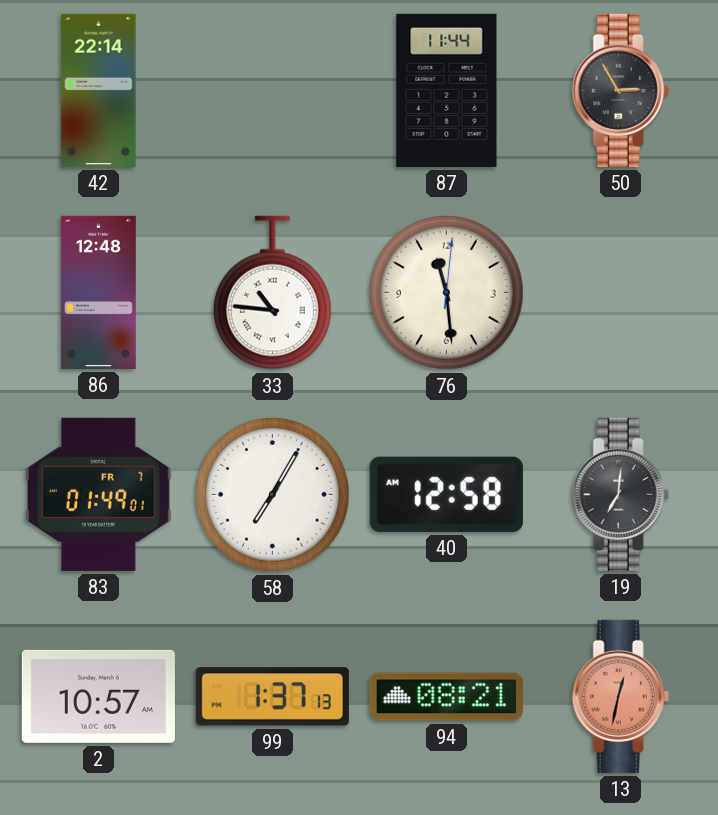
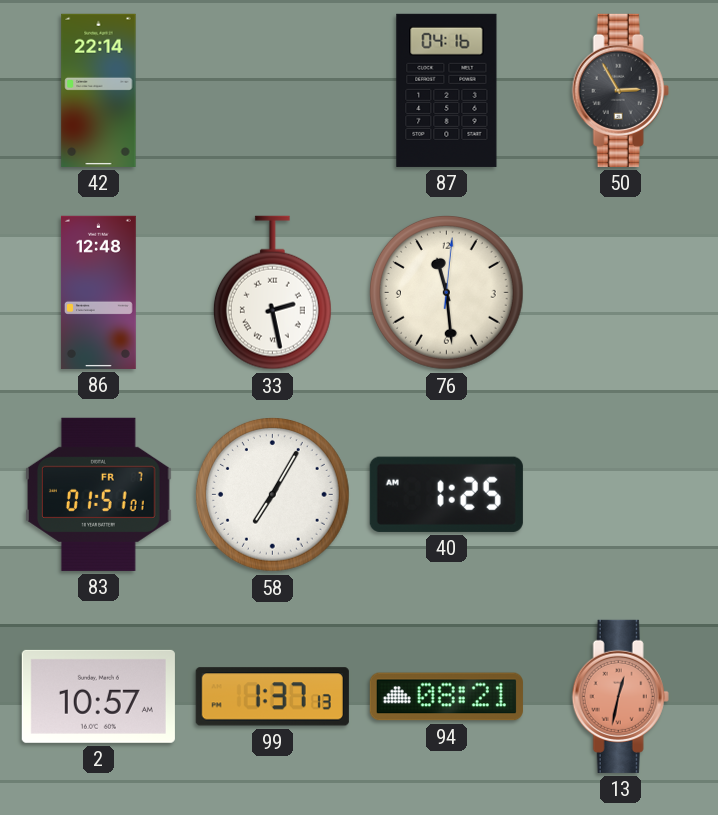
87: 11:44 -> 04:16
33: 10:46 -> 2:28
83: 01:49 -> 01:51
40: 12:58 -> 1:25
19: 7:01 -> none
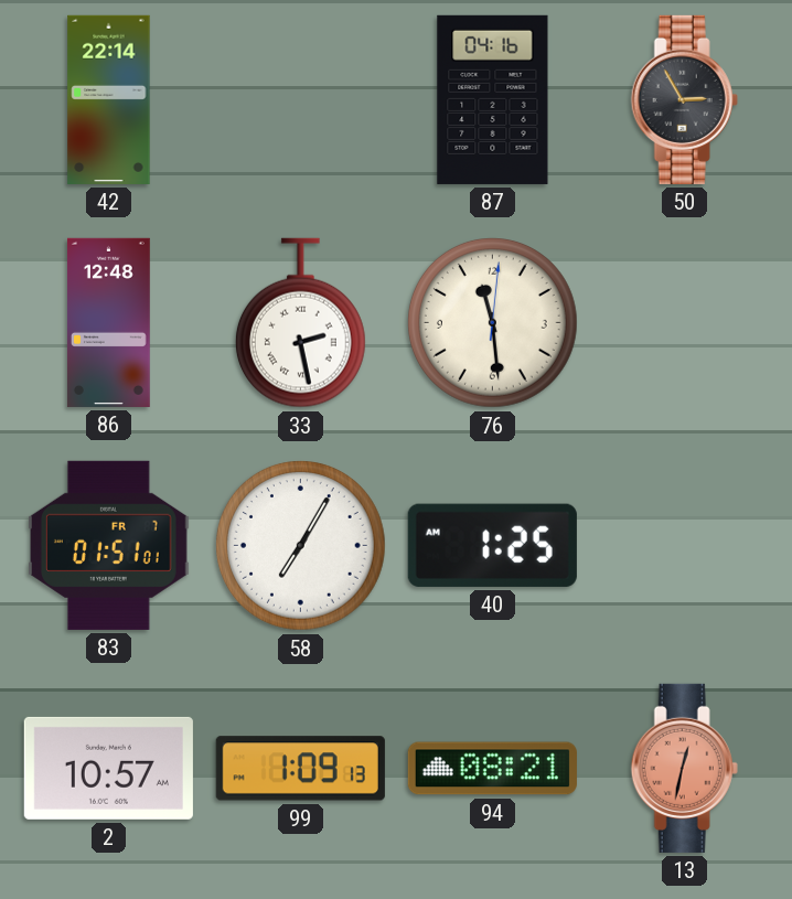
99: 1:37 -> 1:09
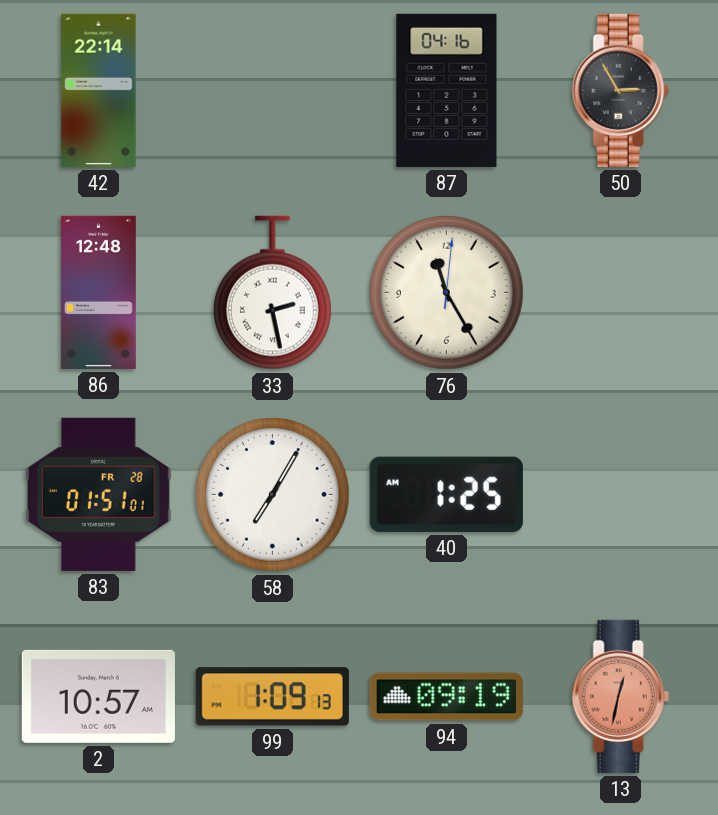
76: 11:29 -> 11:25
83 date: FR 7 -> FR 28
94: 08:21 -> 09:19
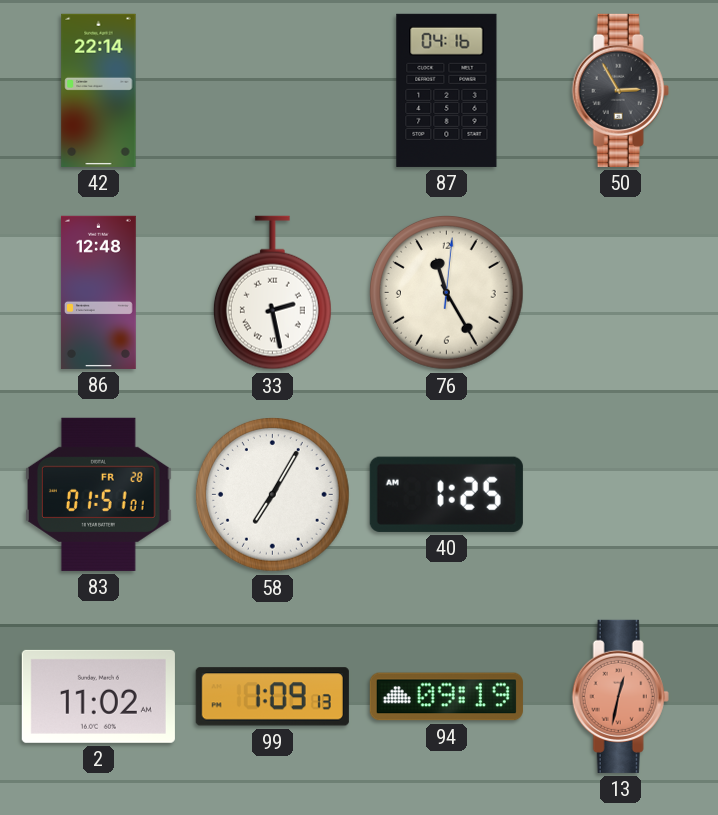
2: 10:57 -> 11:02
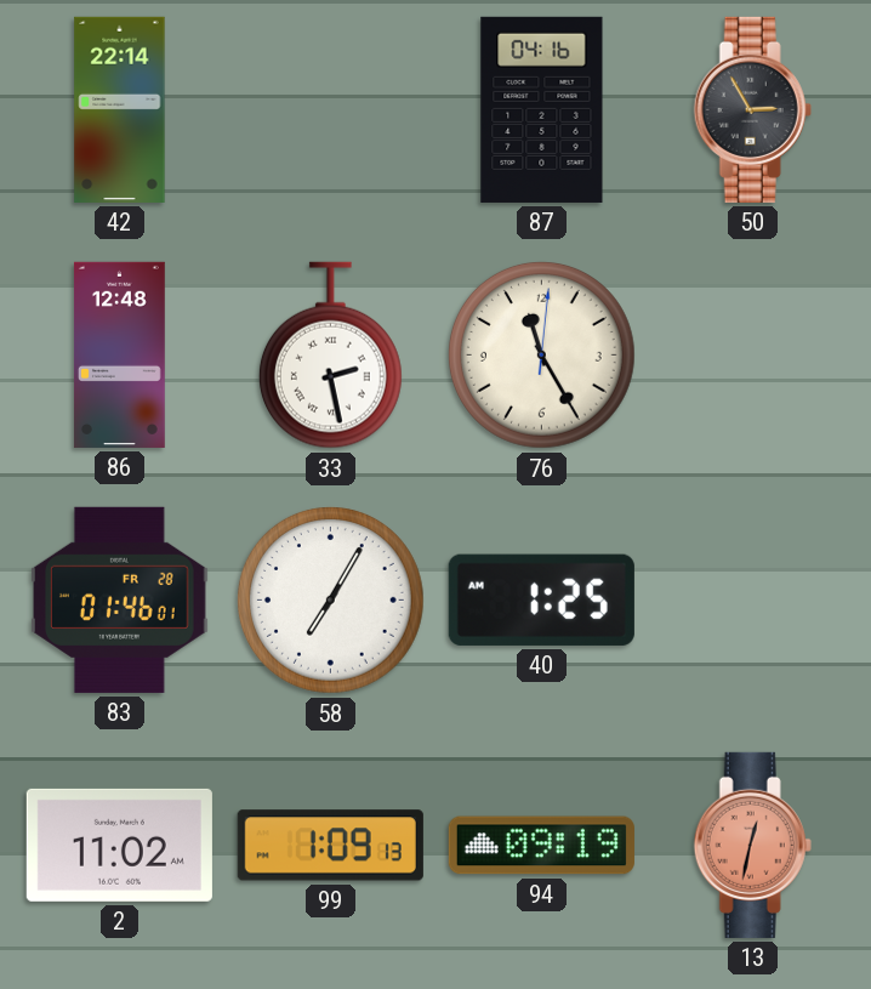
83: 01:51 -> 01:46
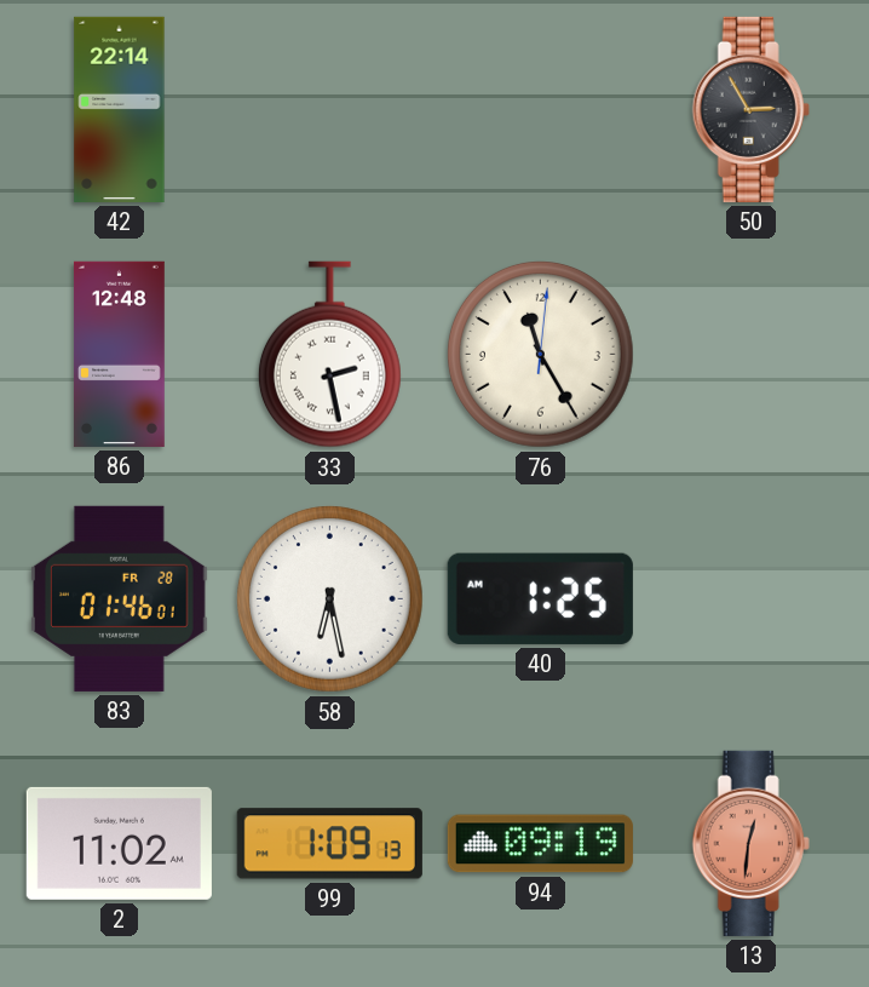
87: 04:16 -> none
58: 7:05 -> 6:28
13: 12:32 -> 12:31
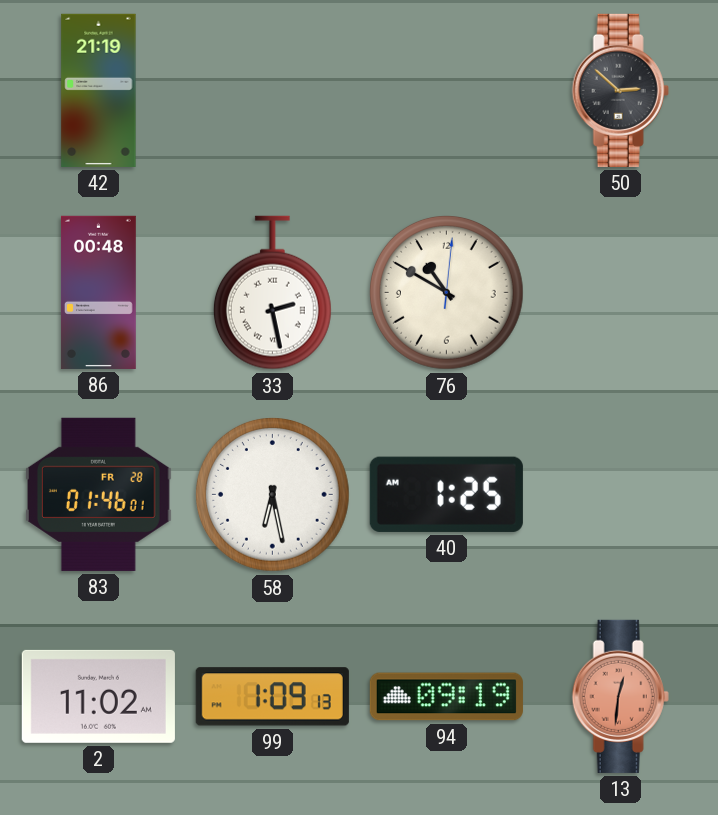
42: 22:14 -> 21:19
50: 2:55 -> 2:52
86: 12:48 -> 00:48
76: 11:25 -> 10:50
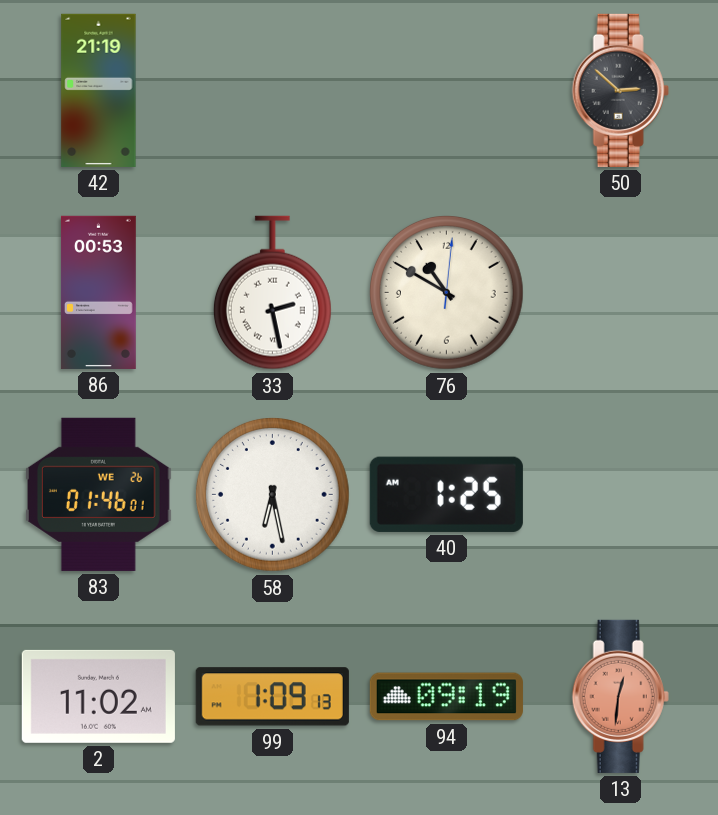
86: 00:48 -> 00:53
83 date: FR 28 -> WE 26
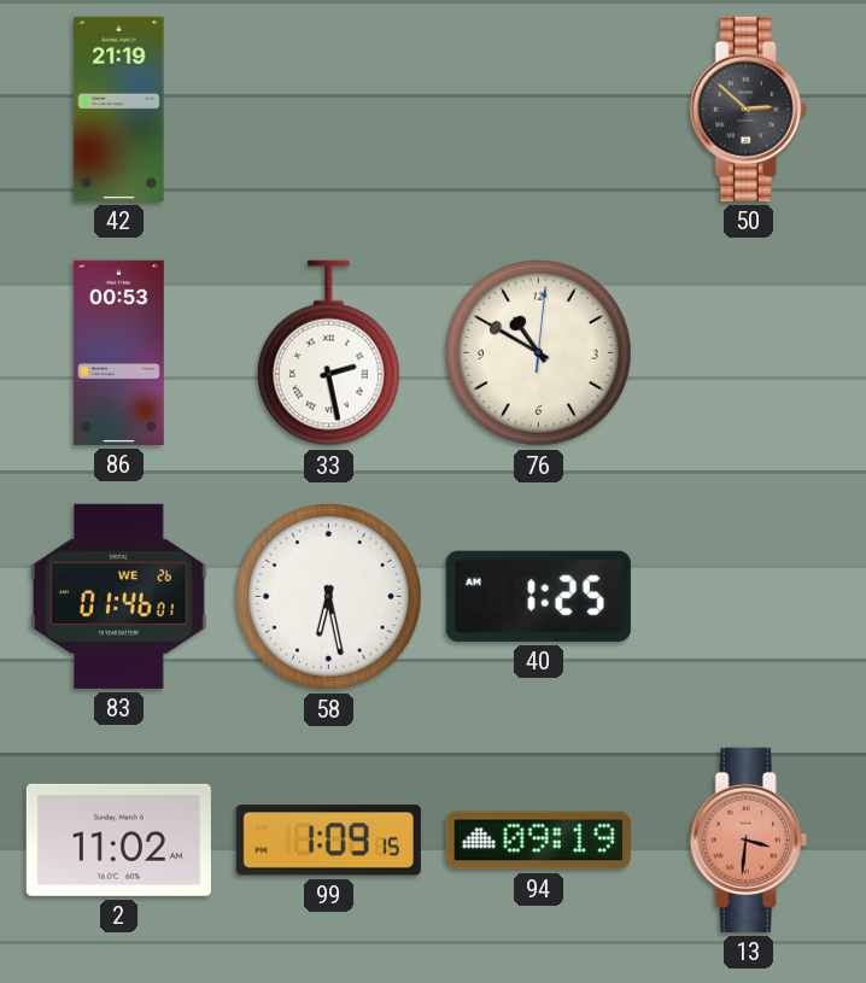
99: 1:09:13 -> 1:09:15
13: 12:31 -> 3:31
